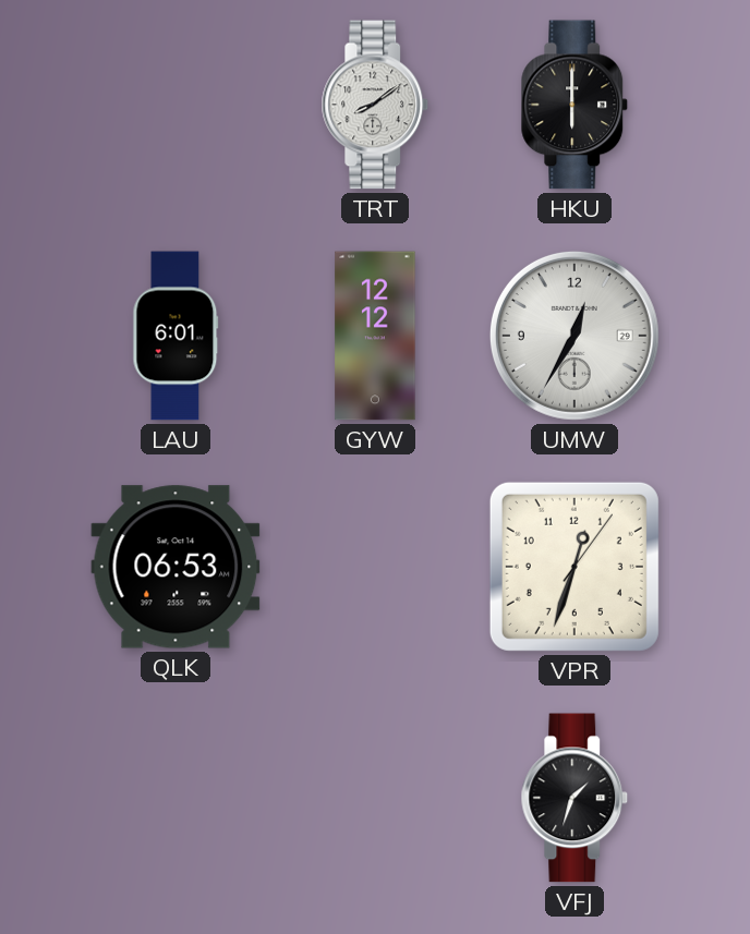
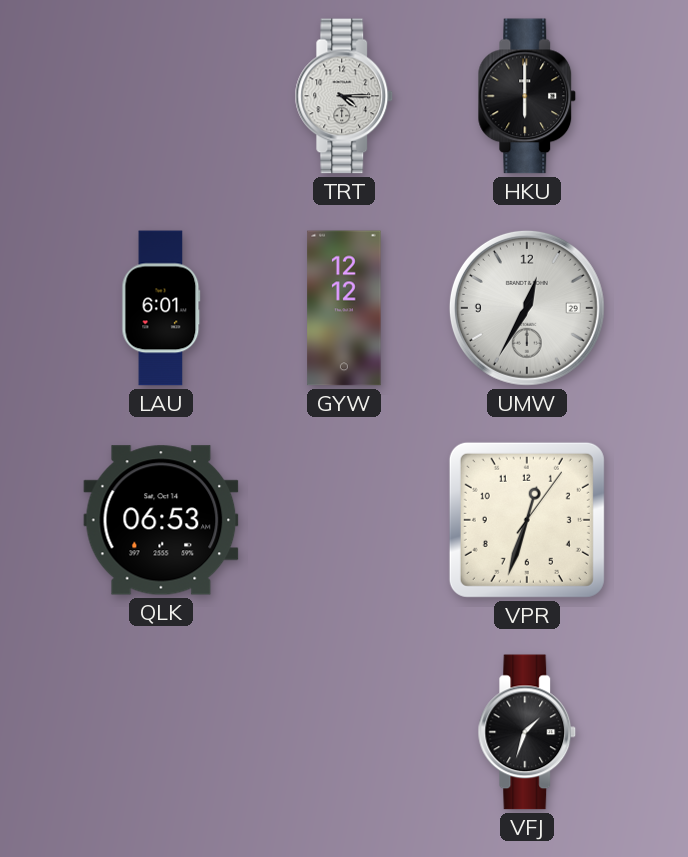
TRT: 8:09 -> 4:15
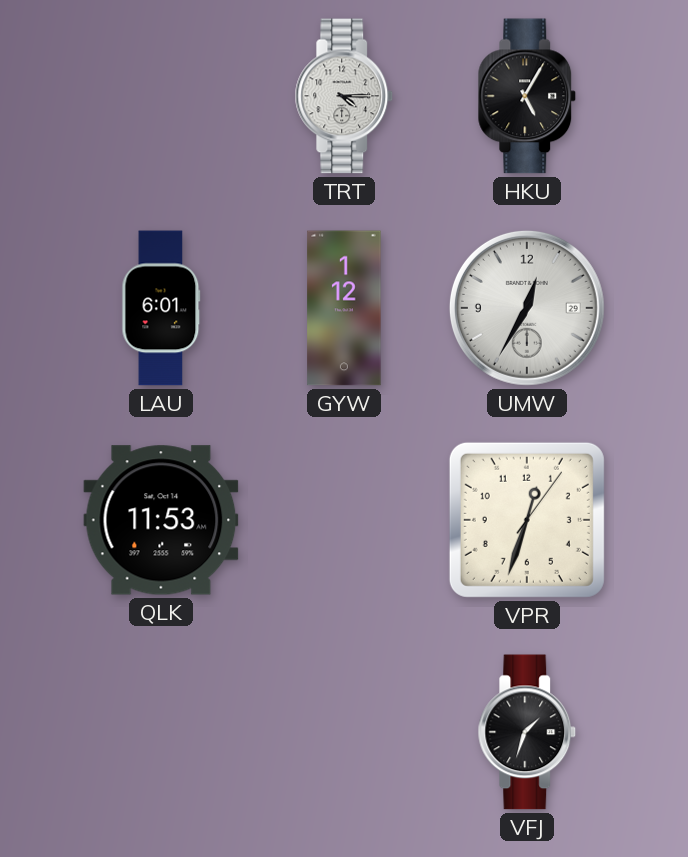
HKU: 6:00 -> 5:05
GYW: 12:12 -> 1:12
QLK: 06:53 -> 11:53
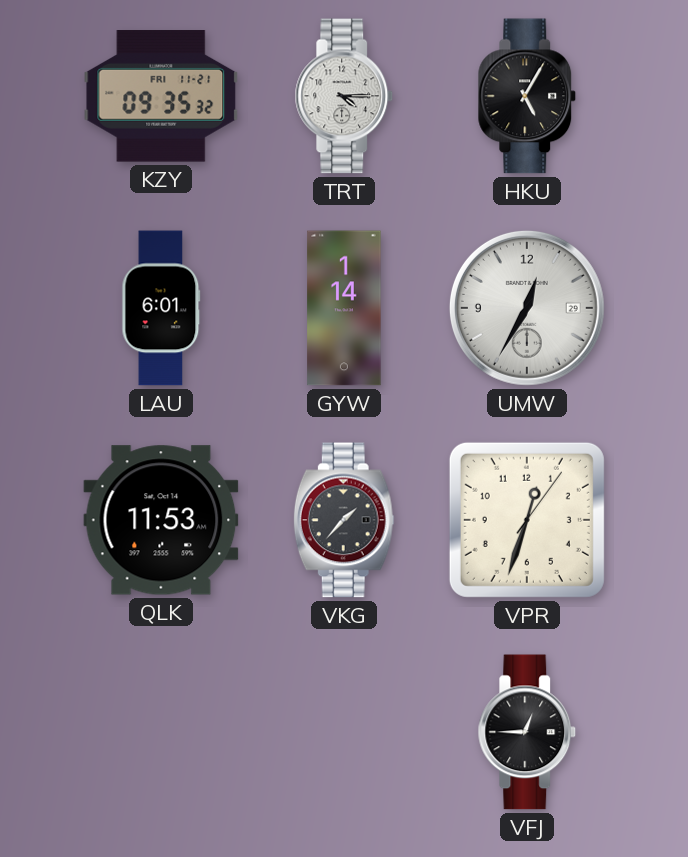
KZY: none -> 09:35
GYW: 1:12 -> 1:14
VKG: none -> 1:37
VFJ: 1:33 -> 12:45
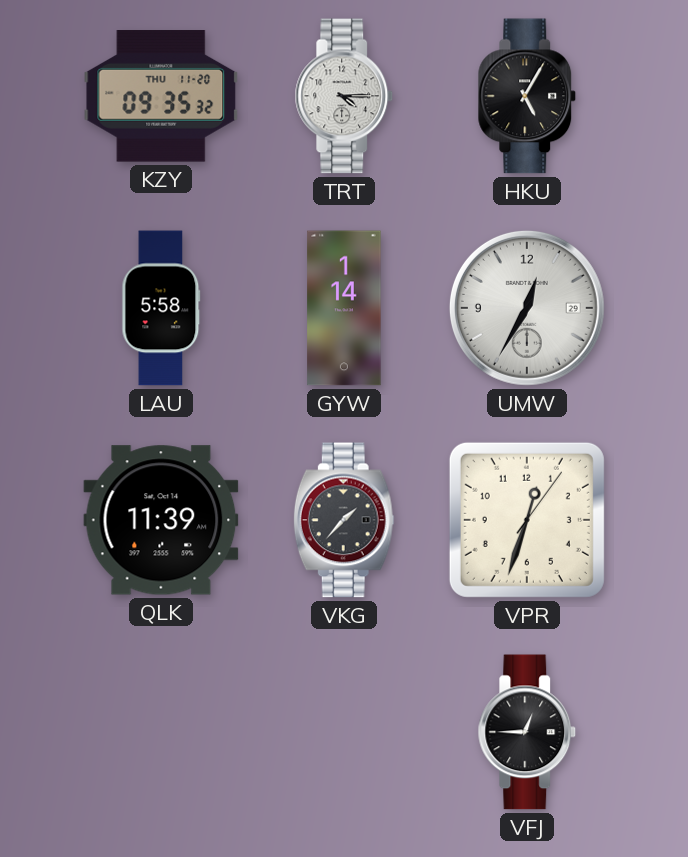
KZY date: FRI 11-21 -> THU 11-20
LAU: 6:01 -> 5:58
QLK: 11:53 -> 11:39
